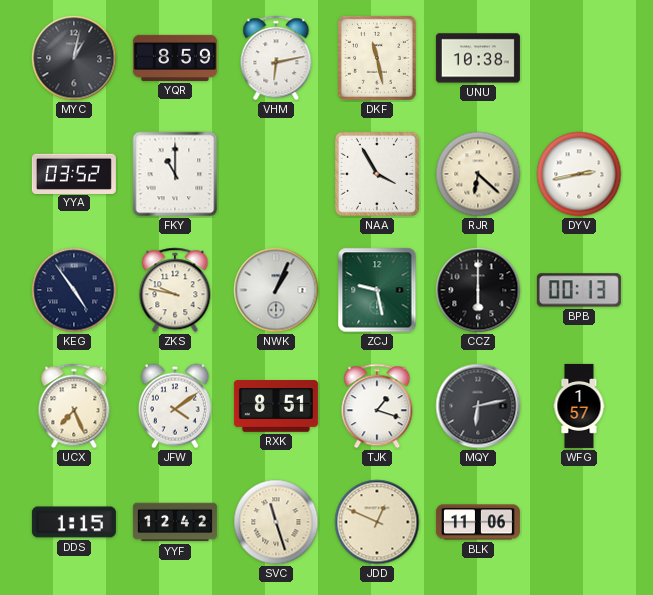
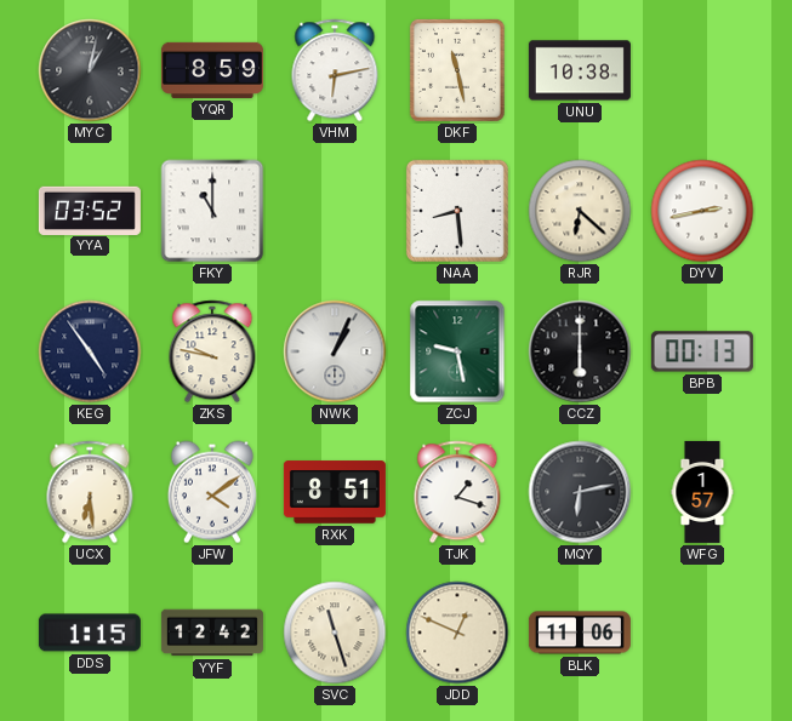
NAA: 3:55 -> 8:29
UCX: 7:26 -> 6:29
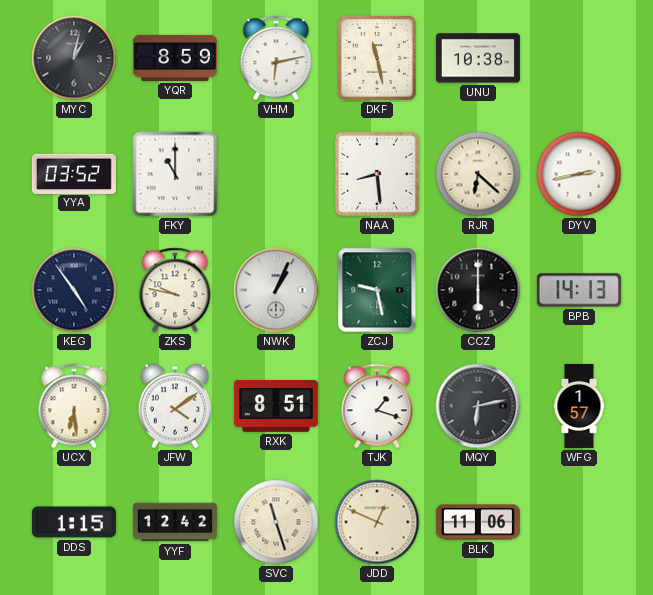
BPB: 00:13 -> 14:13
